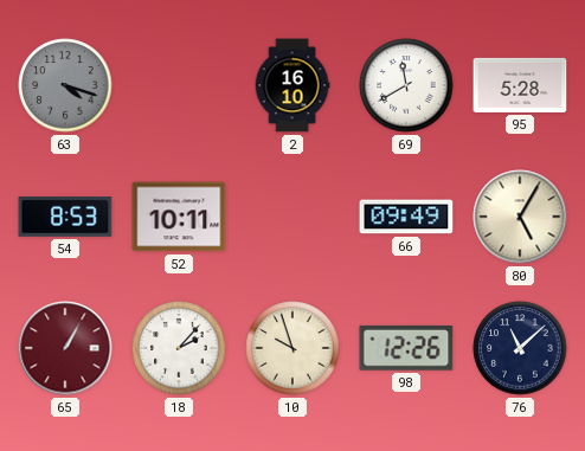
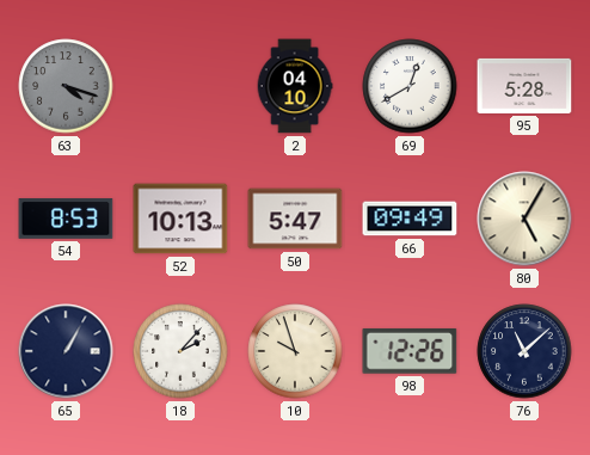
2: 16:10 -> 04:10
69: 11:40 -> 12:40
52: 10:11 -> 10:13
50: none -> 5:47
65 dial: burgundy -> navy
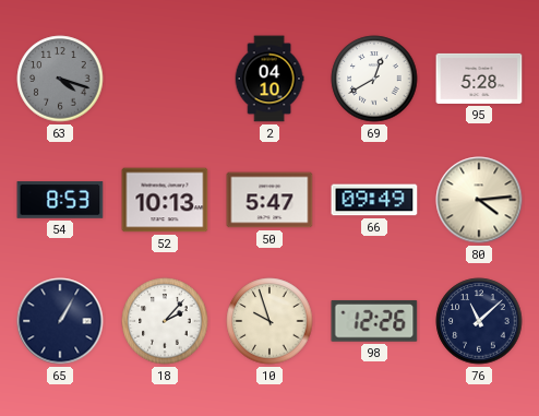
80: 5:05 -> 4:14
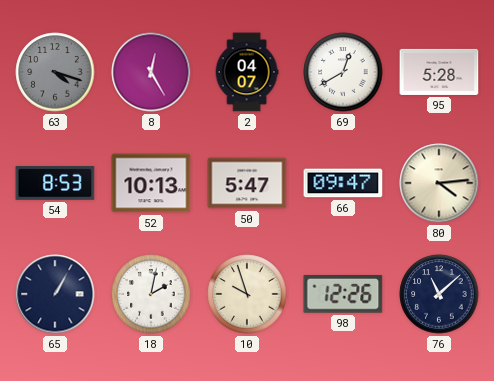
8: none -> 12:25
2: 04:10 -> 04:07
66: 09:49 -> 09:47
18: 2:07 -> 2:02
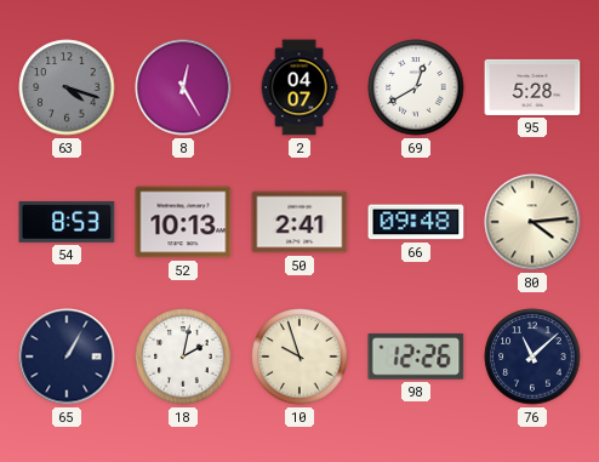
50: 5:47 -> 2:41
66: 09:47 -> 09:48
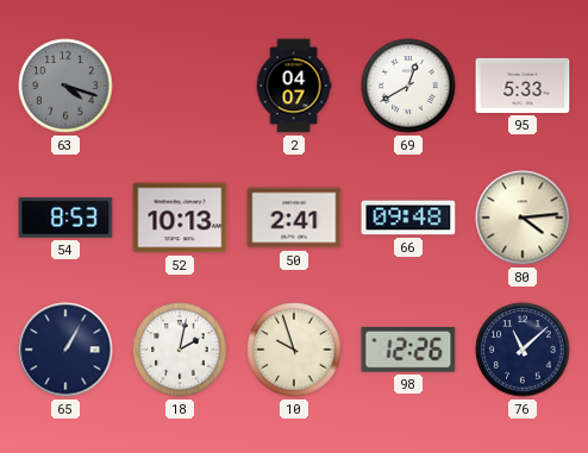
8: 12:25 -> none
95: 5:28 -> 5:33
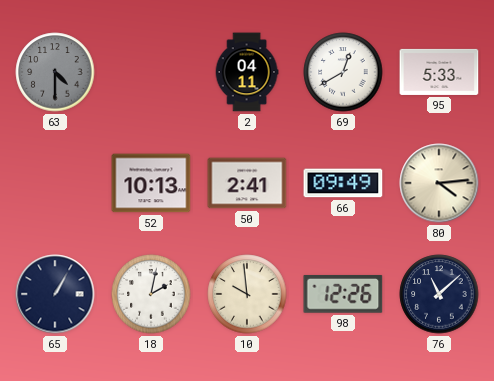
63: 4:18 -> 4:30
2: 04:07 -> 04:11
54: 8:53 -> none
66: 09:48 -> 09:49
10: 9:57 -> 9:59
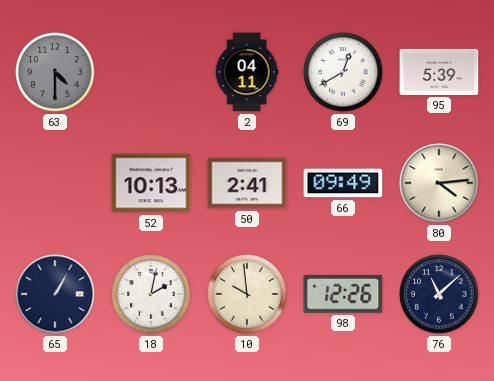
95: 5:33 -> 5:39
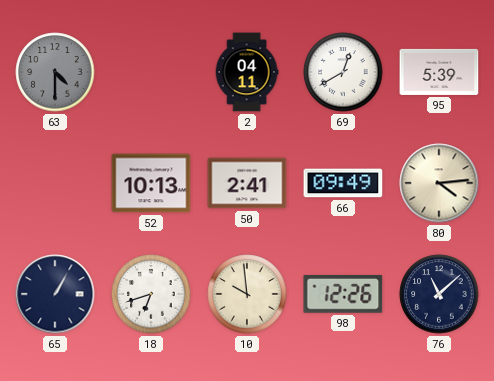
18: 2:02 -> 6:42
